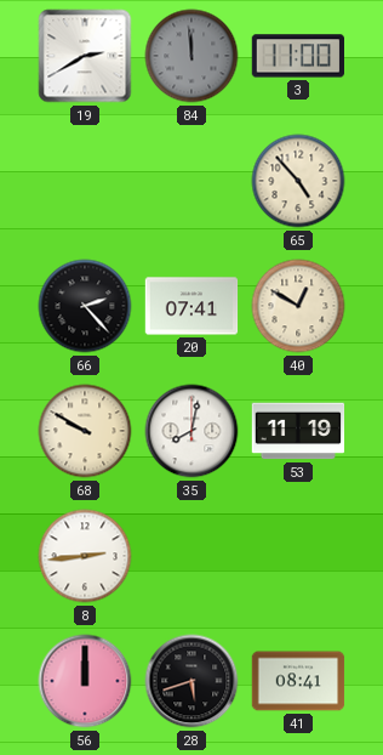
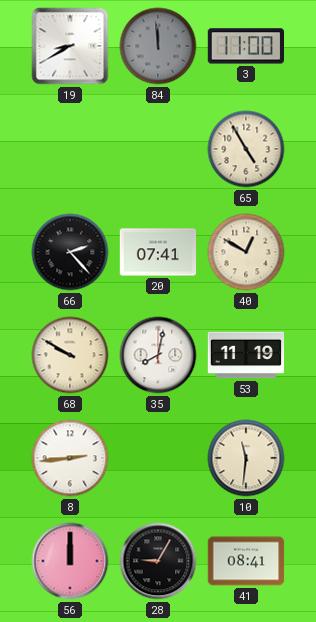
19: 2:40 -> 8:40
65: 4:53 -> 4:55
10: none -> 11:31
28: 5:42 -> 9:05
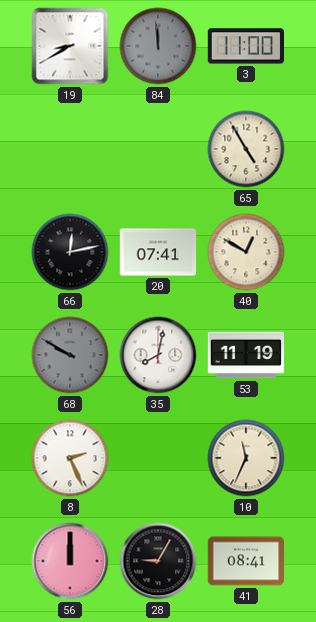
66: 2:23 -> 12:13
68 dial: cream -> grey
8: 2:44 -> 2:26
10: 11:31 -> 11:34
